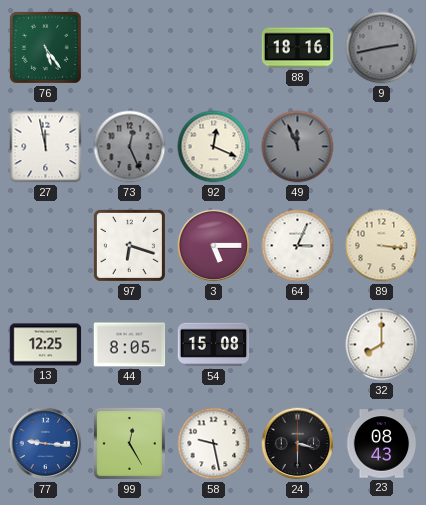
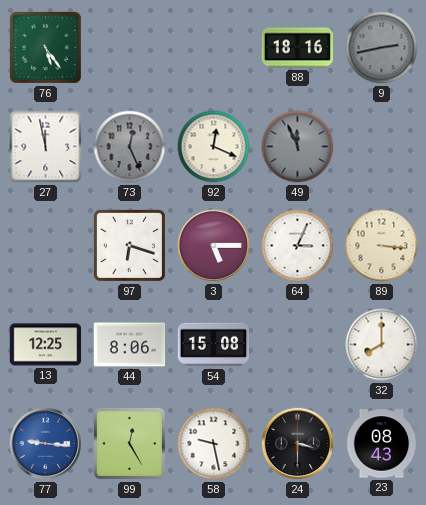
44: 8:05 -> 8:06
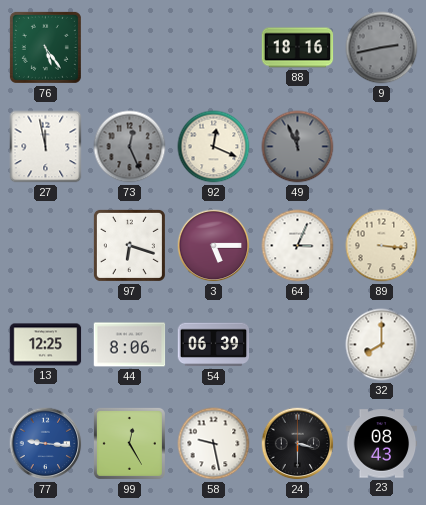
54: 15:08 -> 06:39
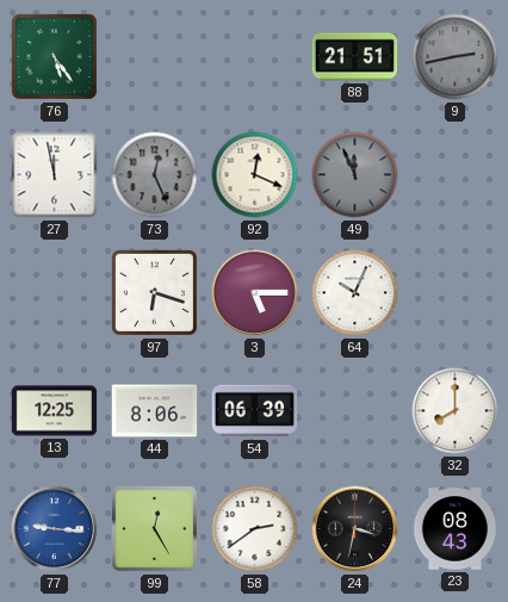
88: 18:16 -> 21:51
64: 3:04 -> 10:04
89: 3:16 -> none
58: 9:28 -> 2:39
24: 3:30 -> 3:32
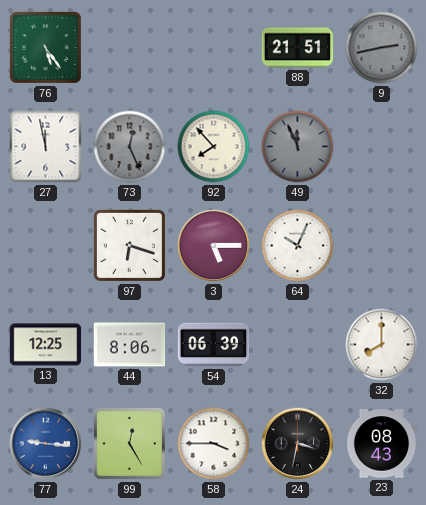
92: 12:19 -> 7:53
58: 2:39 -> 3:45
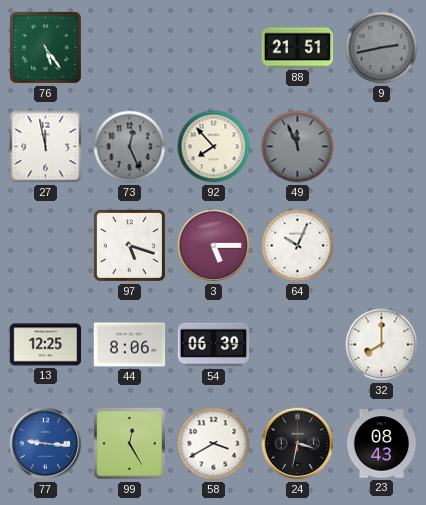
97: 6:18 -> 5:18
58: 3:45 -> 3:40
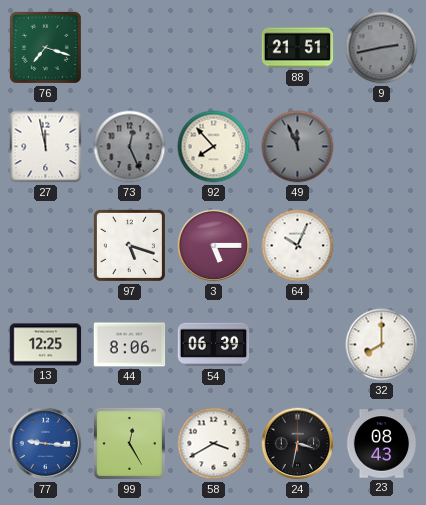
76: 5:24 -> 7:18
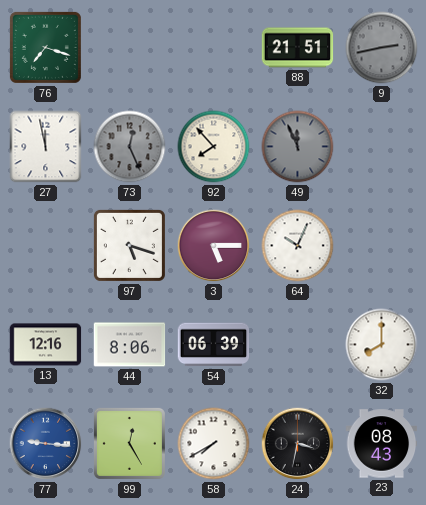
13: 12:25 -> 12:16
58: 3:40 -> 7:40
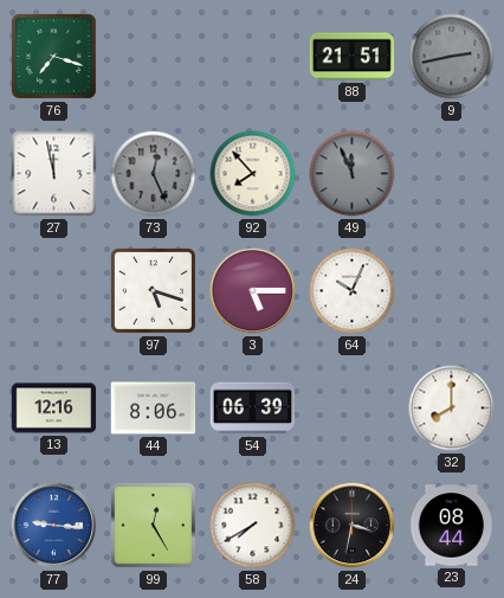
23: 08:43 -> 08:44
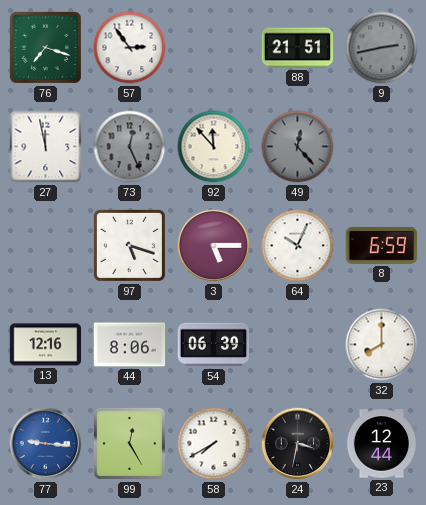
57: none -> 2:54
92: 7:53 -> 11:53
49: 11:56 -> 12:23
8: none -> 6:59
23: 08:44 -> 12:44
